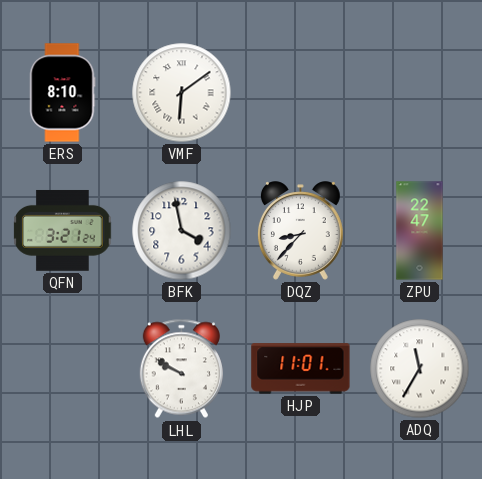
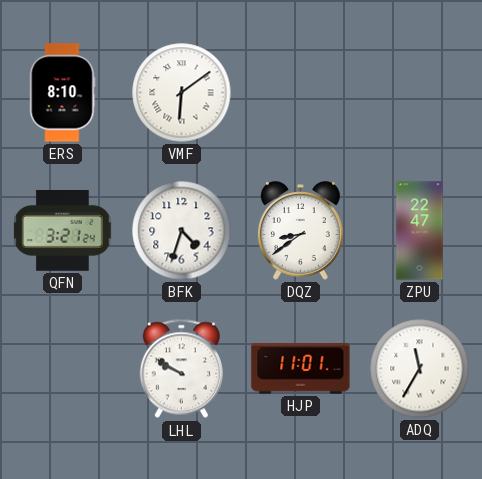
BFK: 3:58 -> 4:33
DQZ: 8:37 -> 8:39
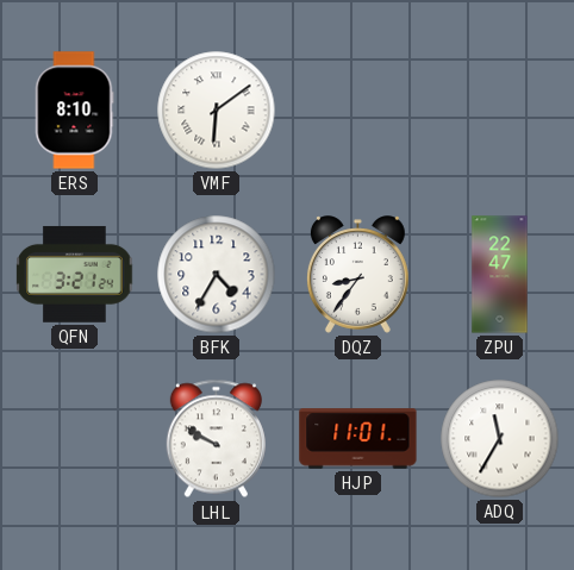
BFK: 4:33 -> 4:35
DQZ: 8:39 -> 8:36
